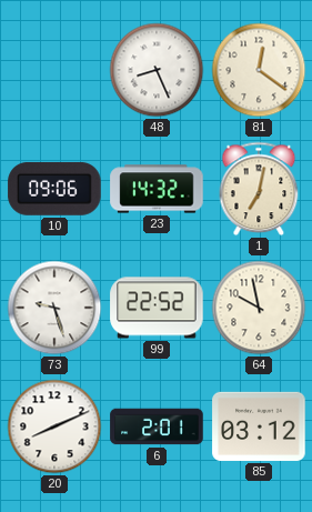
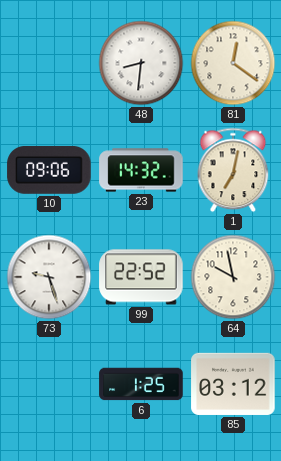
48: 8:26 -> 8:31
20: 8:11 -> none
6: 2:01 -> 1:25
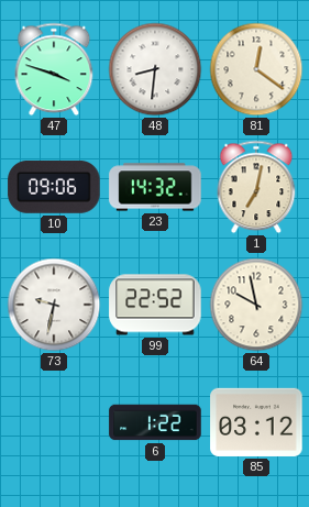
47: none -> 3:48
73: 9:27 -> 9:32
6: 1:25 -> 1:22
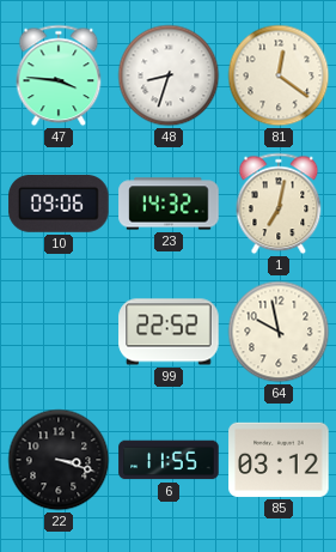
47: 3:48 -> 3:46
48: 8:31 -> 8:33
73: 9:32 -> none
22: none -> 3:18
6: 1:22 -> 11:55
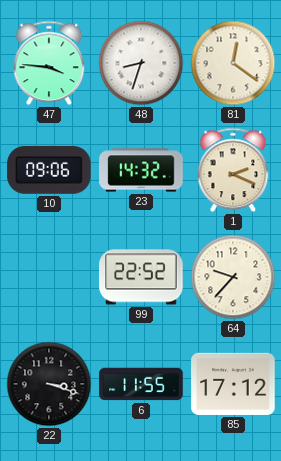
1: 7:02 -> 2:19
64: 9:58 -> 9:37
85: 03:12 -> 17:12
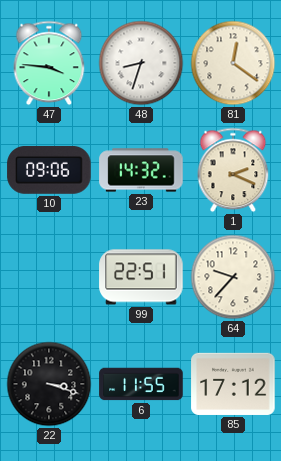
99: 22:52 -> 22:51
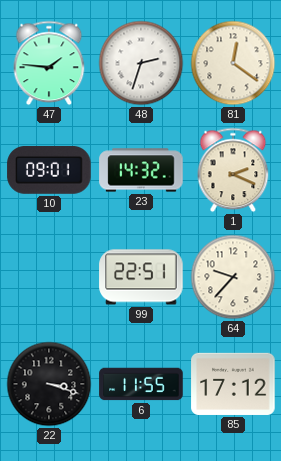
47: 3:46 -> 1:46
48: 8:33 -> 2:33
10: 09:06 -> 09:01
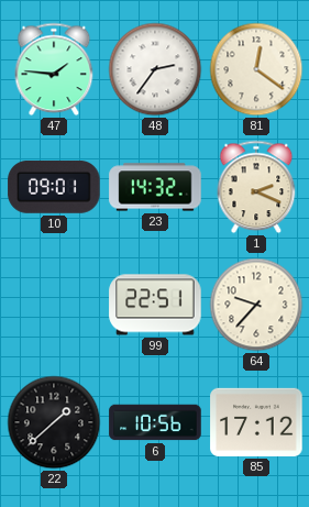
48: 2:33 -> 2:36
22: 3:18 -> 1:38
6: 11:55 -> 10:56
